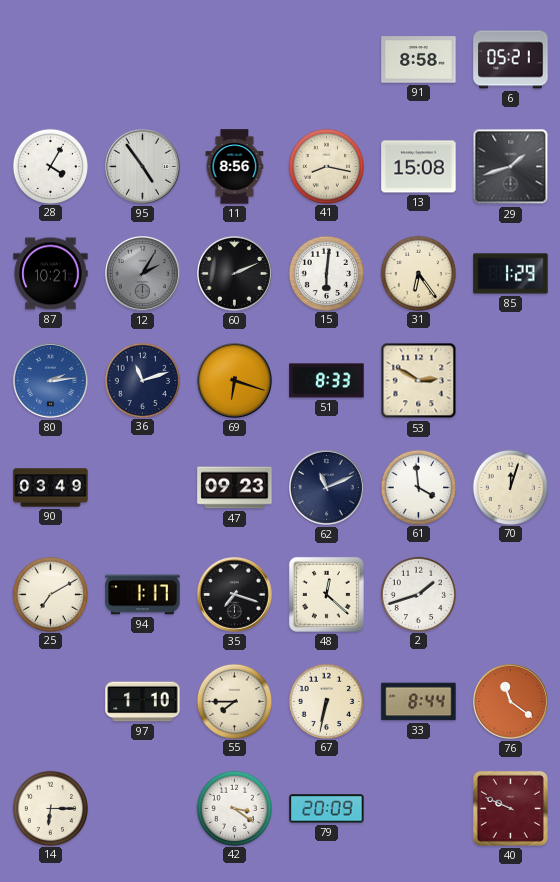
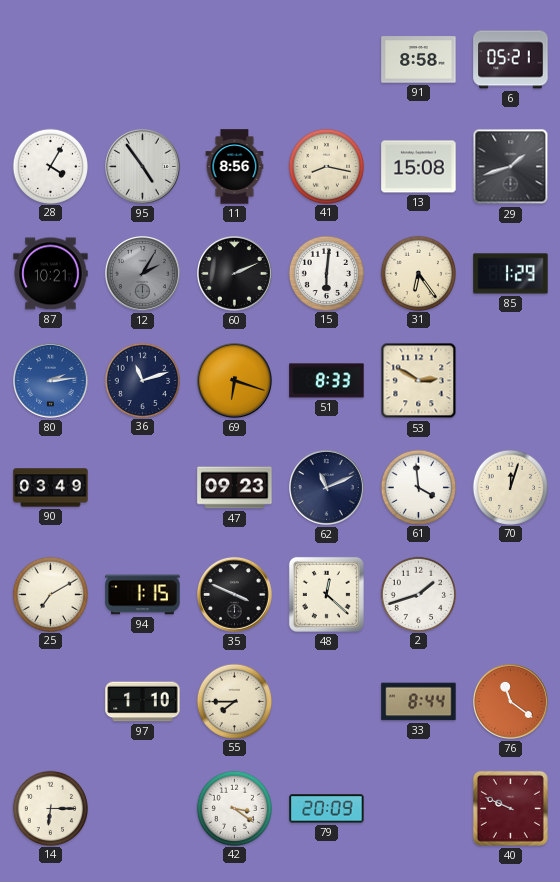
94: 1:17 -> 1:15
35: 7:18 -> 3:49
67: 6:32 -> none
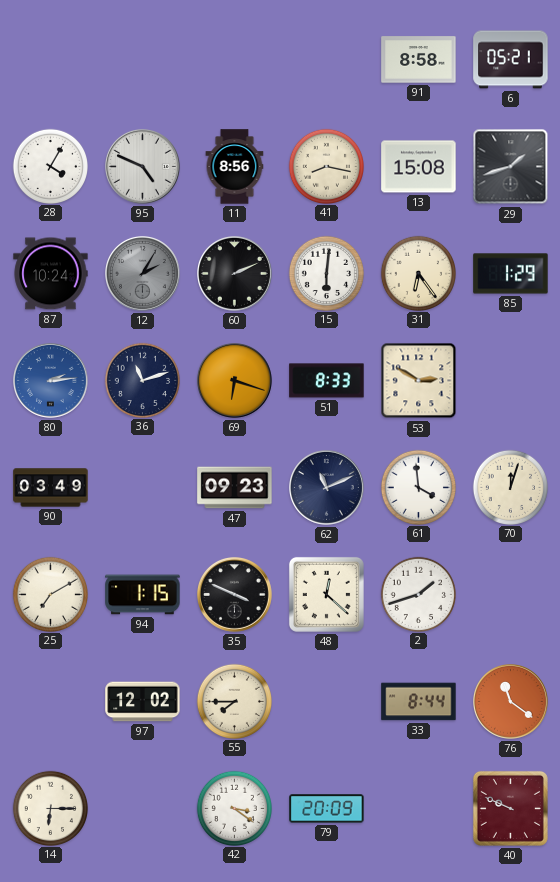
95: 4:54 -> 4:49
87: 10:21 -> 10:24
97: 1:10 -> 12:02
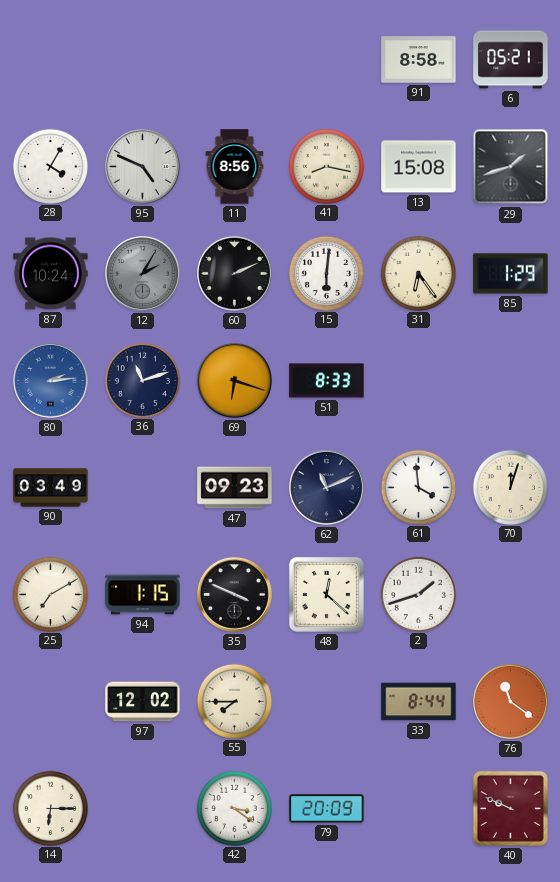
53: 2:50 -> none
